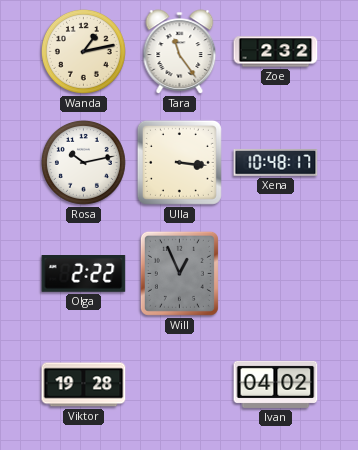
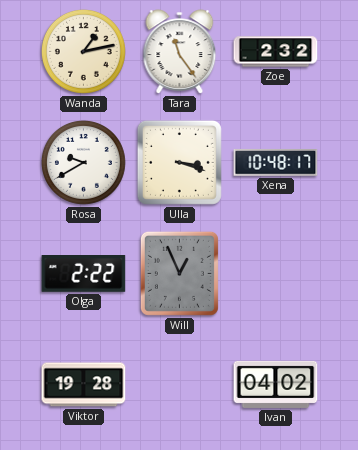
Rosa: 10:13 -> 9:40
Ulla: 3:16 -> 3:18
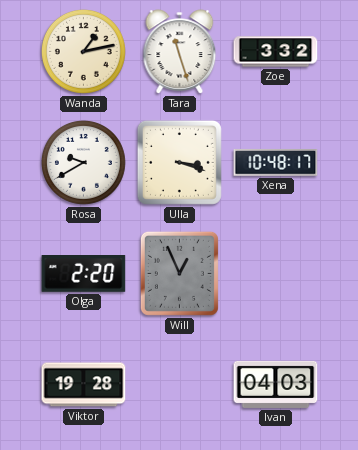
Tara: 11:24 -> 11:27
Zoe: 2:32 -> 3:32
Olga: 2:22 -> 2:20
Ivan: 04:02 -> 04:03
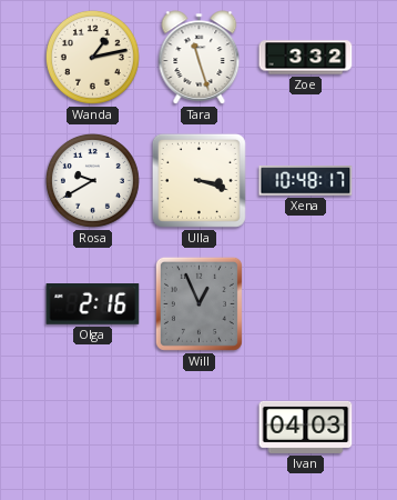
Olga: 2:20 -> 2:16
Viktor: 19:28 -> none
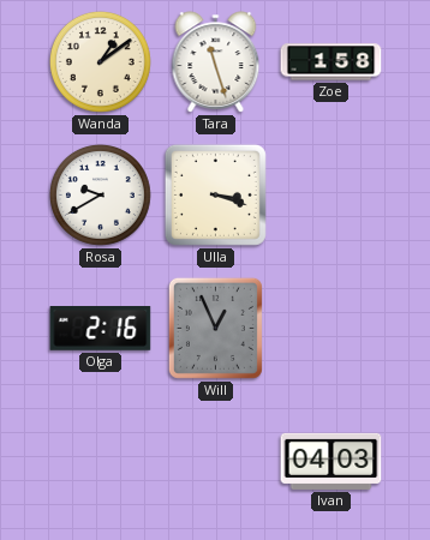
Wanda: 1:13 -> 1:09
Zoe: 3:32 -> 1:58
Xena: 10:48 -> none
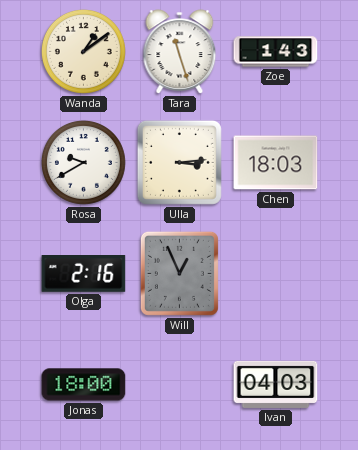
Zoe: 1:58 -> 1:43
Ulla: 3:18 -> 3:14
Chen: none -> 18:03
Jonas: none -> 18:00
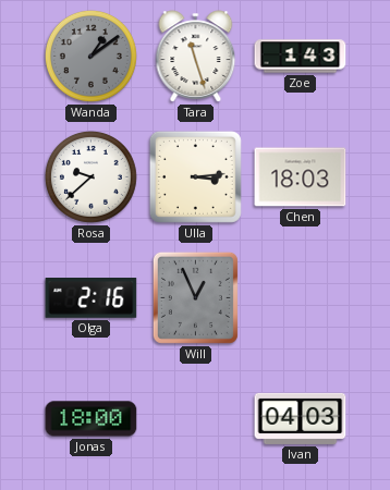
Wanda dial: cream -> grey
Rosa: 9:40 -> 9:38
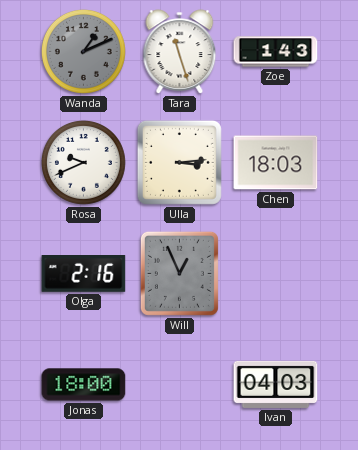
Wanda: 1:09 -> 1:11
Rosa: 9:38 -> 9:41
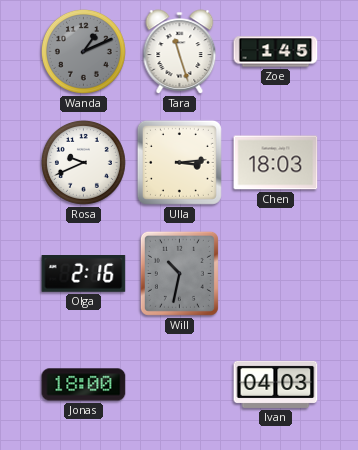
Zoe: 1:43 -> 1:45
Will: 12:56 -> 10:32
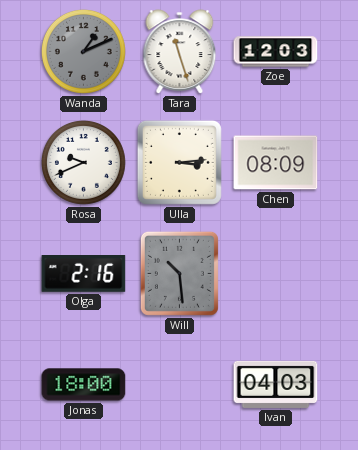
Zoe: 1:45 -> 12:03
Chen: 18:03 -> 08:09
Will: 10:32 -> 10:29
